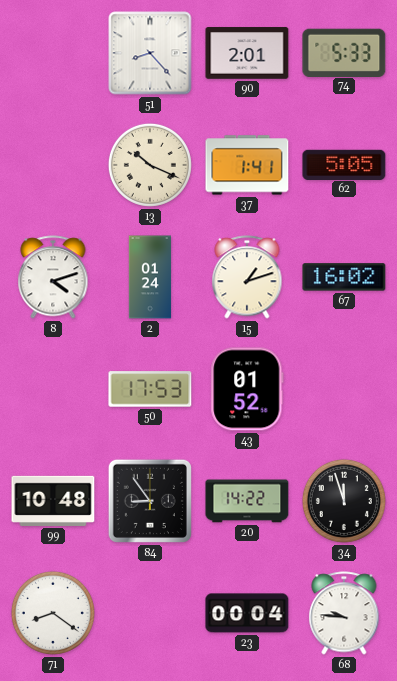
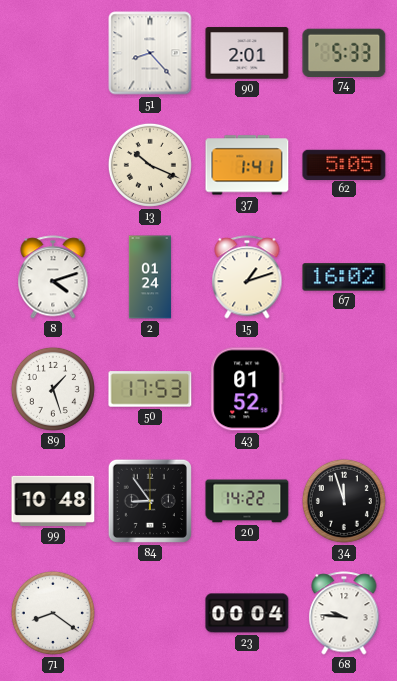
89: none -> 1:27
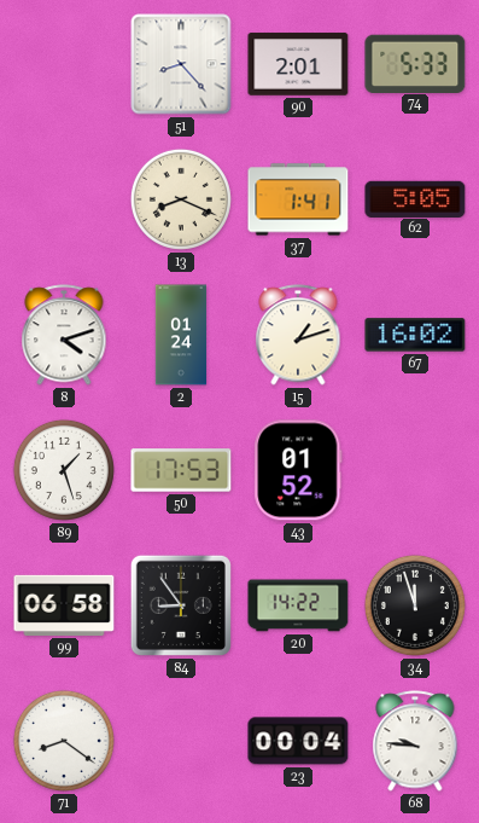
13: 10:19 -> 8:19
99: 10:48 -> 06:58
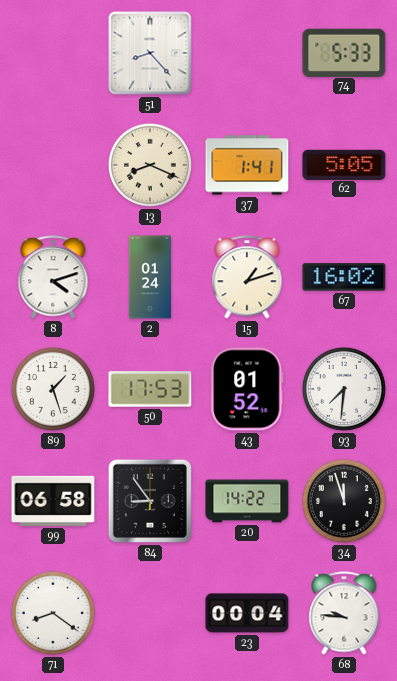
90: 2:01 -> none
93: none -> 7:31
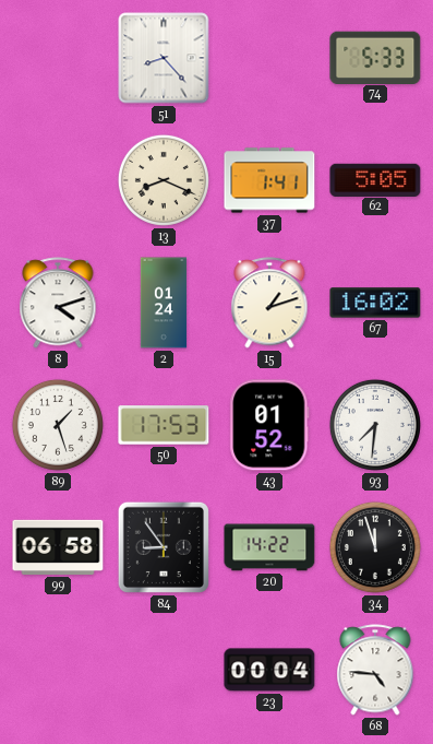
71: 8:21 -> none
68: 9:46 -> 4:46
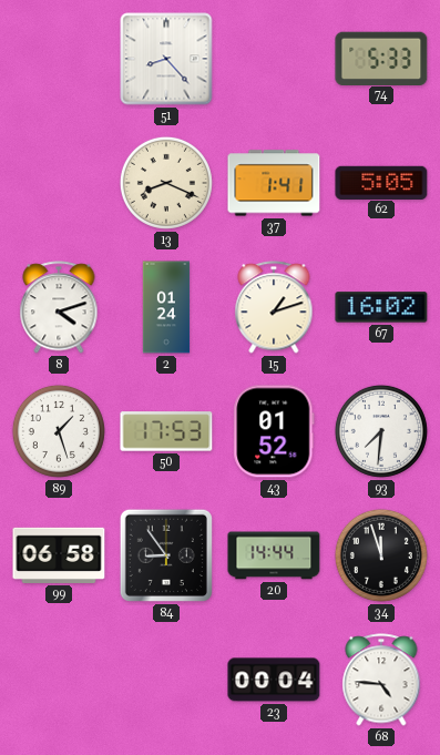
20: 14:22 -> 14:44
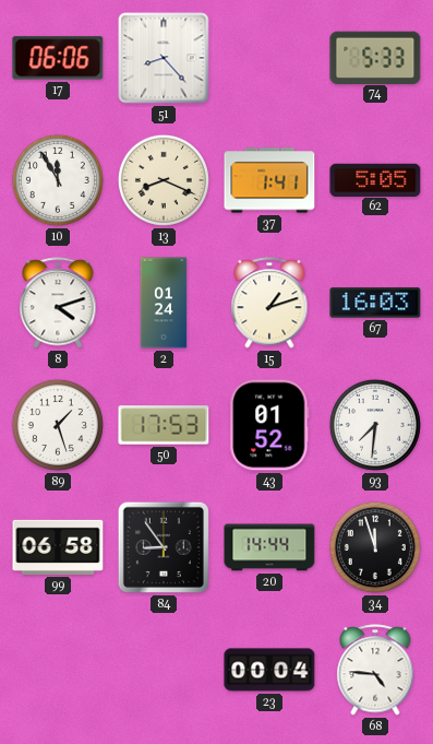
17: none -> 06:06
10: none -> 11:55
67: 16:02 -> 16:03
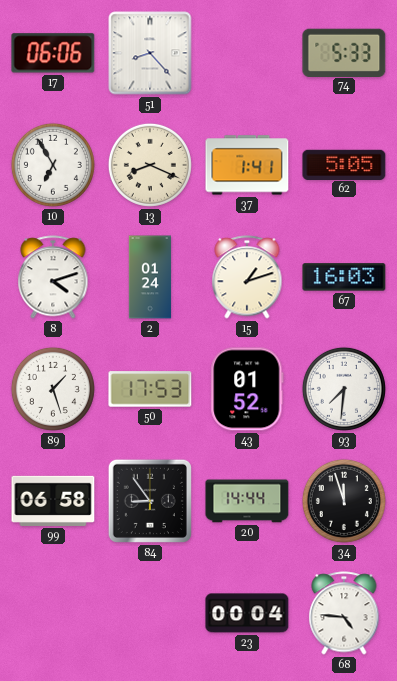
10: 11:55 -> 6:55
